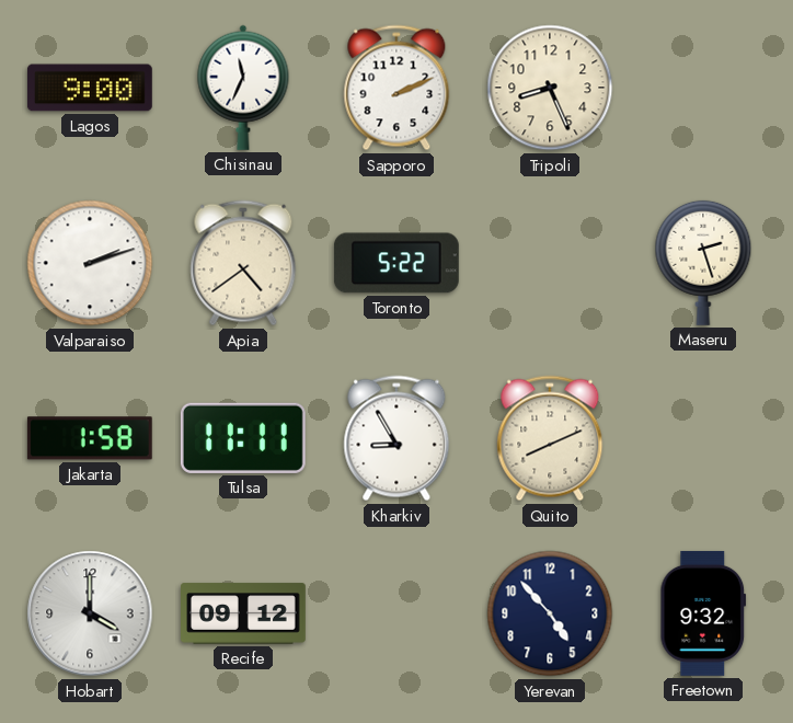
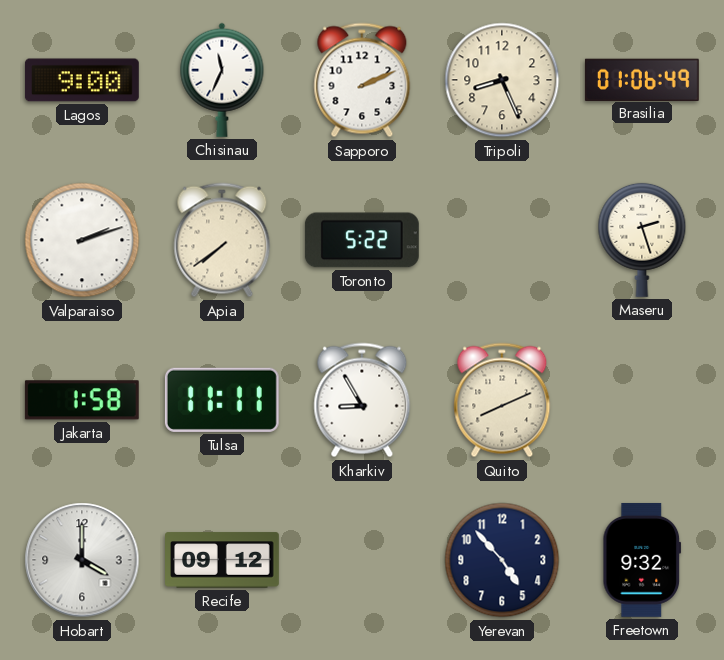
Brasilia: none -> 01:06
Apia: 4:39 -> 7:39
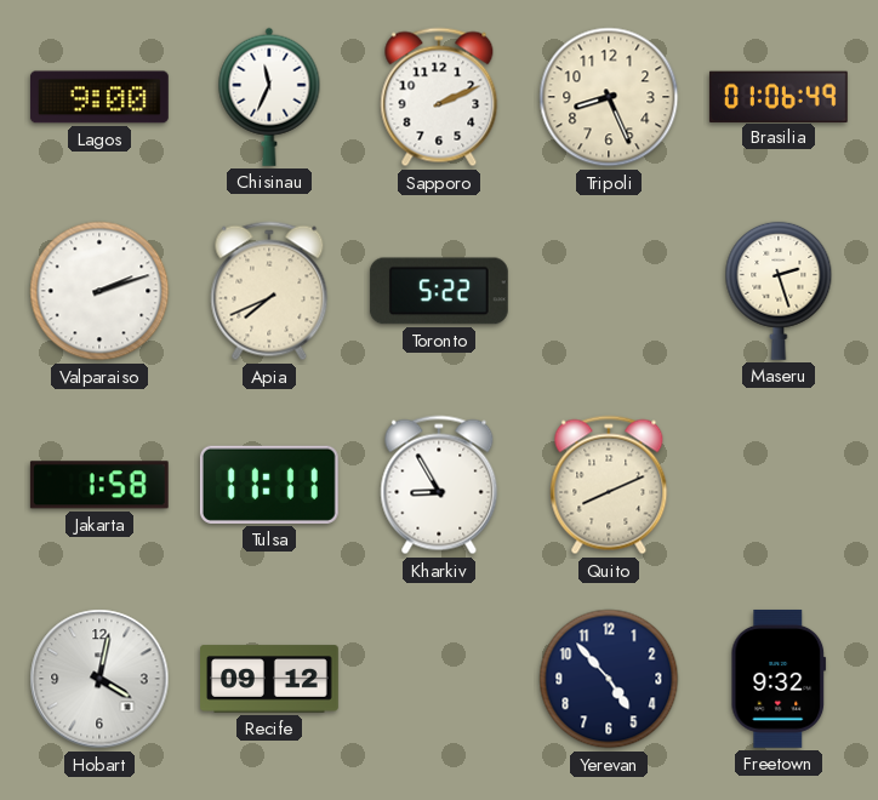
Apia: 7:39 -> 7:41
Hobart: 4:00 -> 4:02
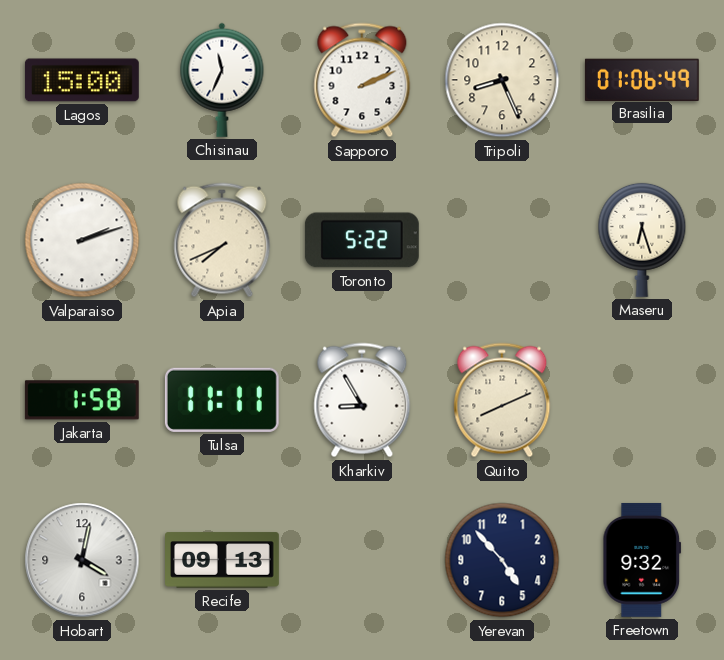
Lagos: 9:00 -> 15:00
Maseru: 2:27 -> 6:27
Recife: 09:12 -> 09:13
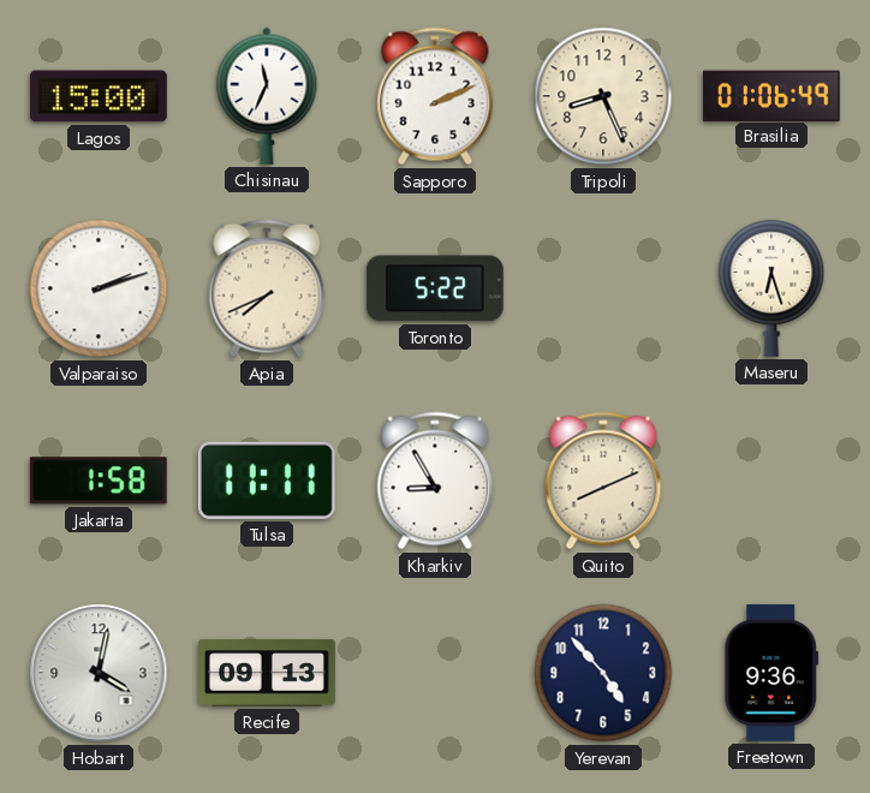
Freetown: 9:32 -> 9:36
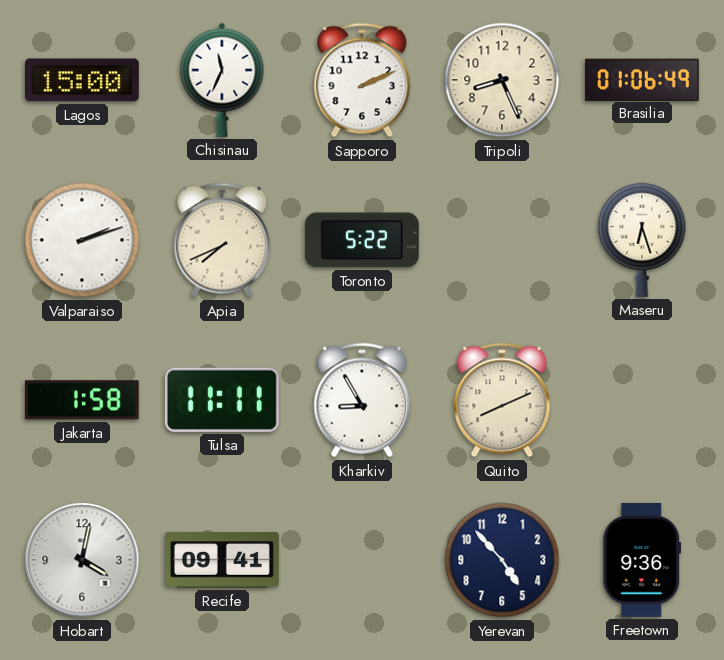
Recife: 09:13 -> 09:41
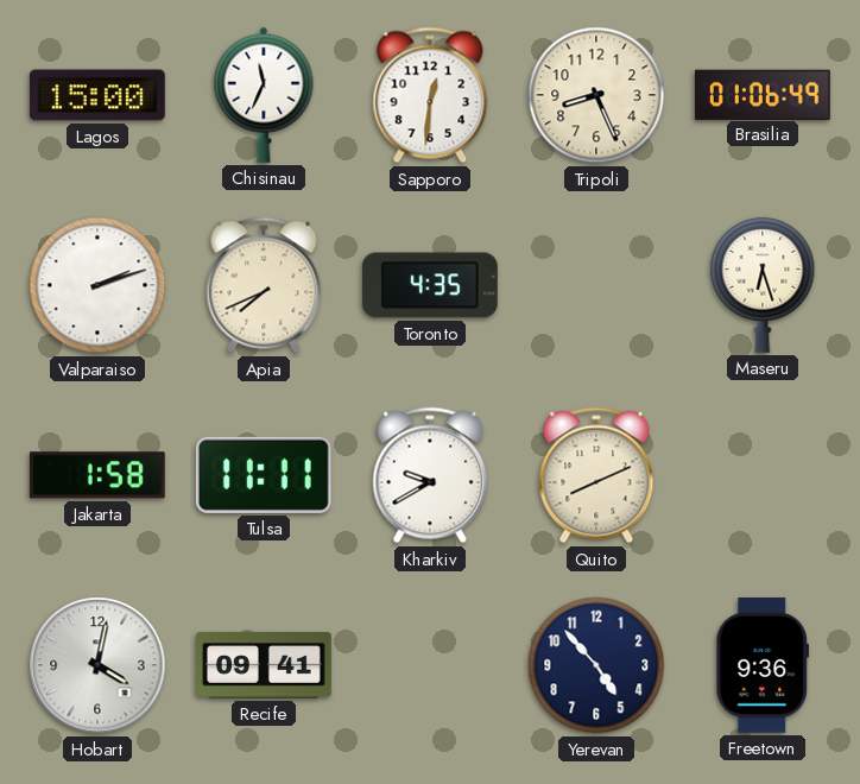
Sapporo: 2:11 -> 12:31
Toronto: 5:22 -> 4:35
Kharkiv: 8:55 -> 9:40
